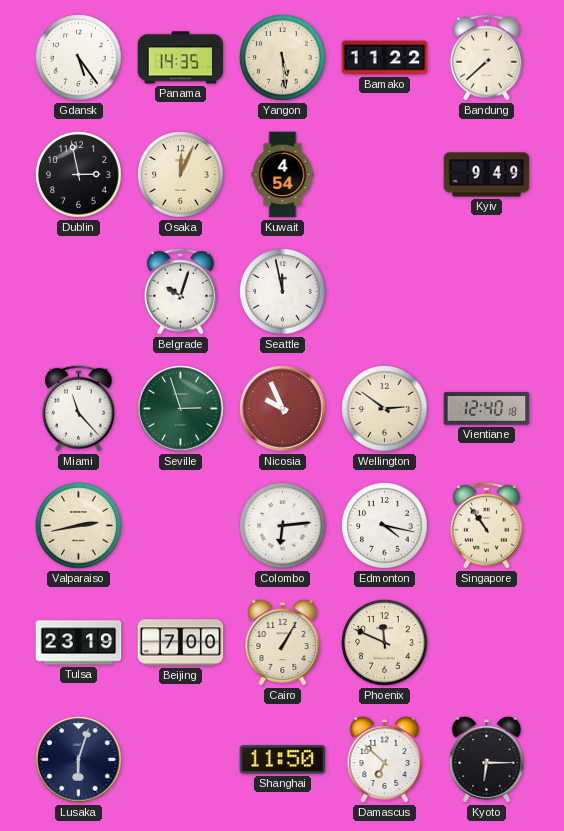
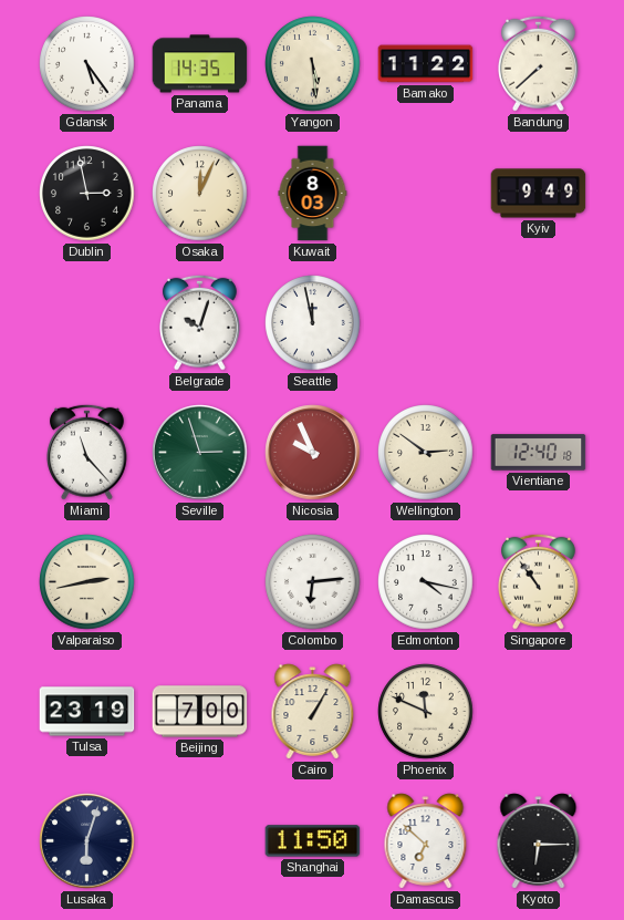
Kuwait: 4:54 -> 8:03
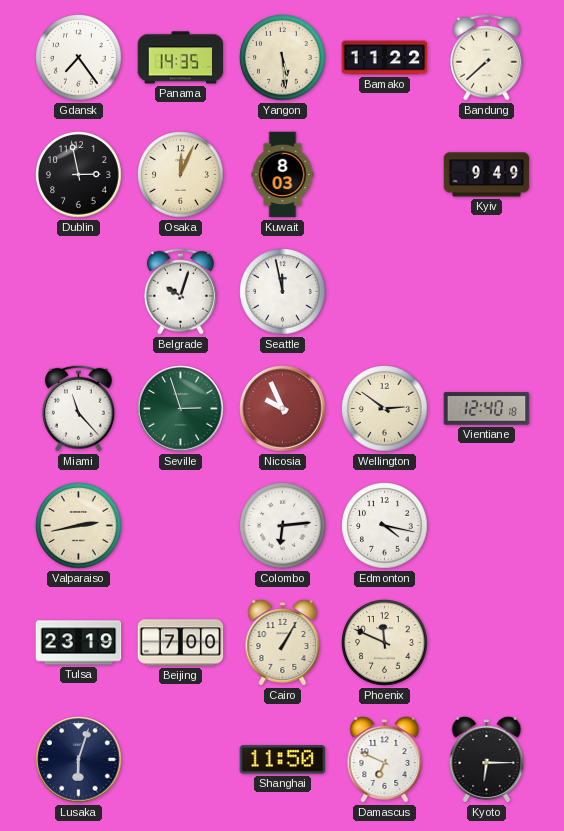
Gdansk: 5:24 -> 7:24
Singapore: 10:54 -> none
Damascus: 6:52 -> 6:49
